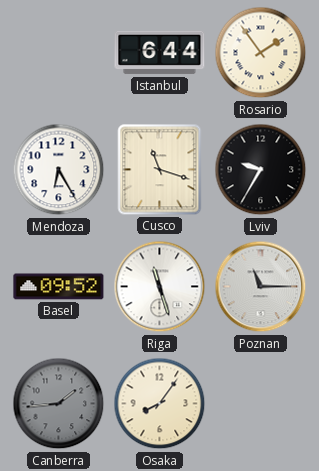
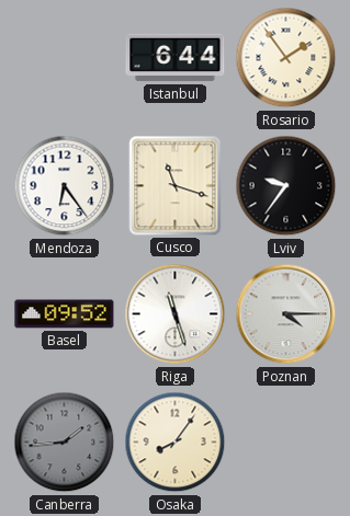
Mendoza: 6:25 -> 6:24
Lviv: 9:35 -> 9:36
Poznan: 11:15 -> 4:15
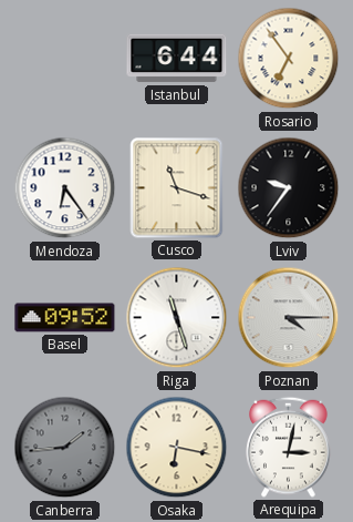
Rosario: 1:54 -> 6:54
Osaka: 8:06 -> 6:17
Arequipa: none -> 3:02
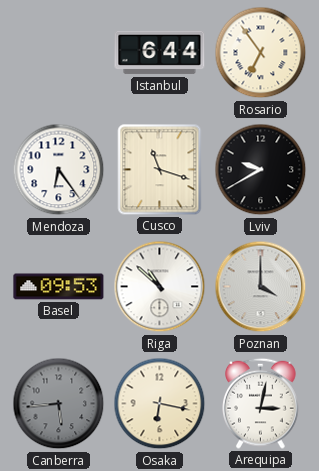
Lviv: 9:36 -> 9:40
Basel: 09:52 -> 09:53
Riga: 11:27 -> 10:52
Poznan: 4:15 -> 4:00
Canberra: 1:44 -> 5:44
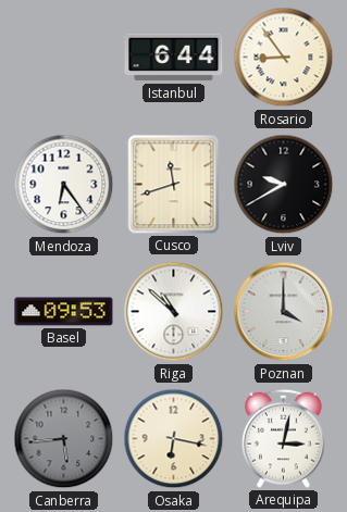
Rosario: 6:54 -> 8:54
Cusco: 11:18 -> 11:42
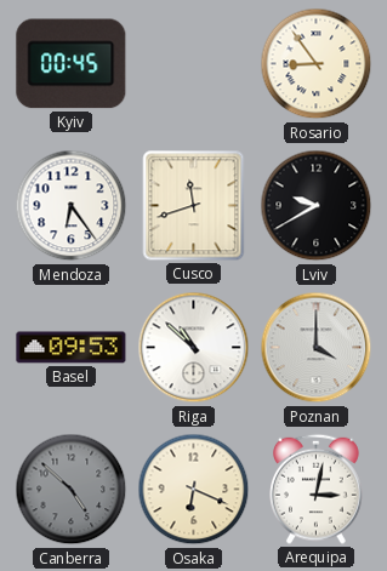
Kyiv: none -> 00:45
Istanbul: 6:44 -> none
Canberra: 5:44 -> 4:52
Osaka: 6:17 -> 6:19
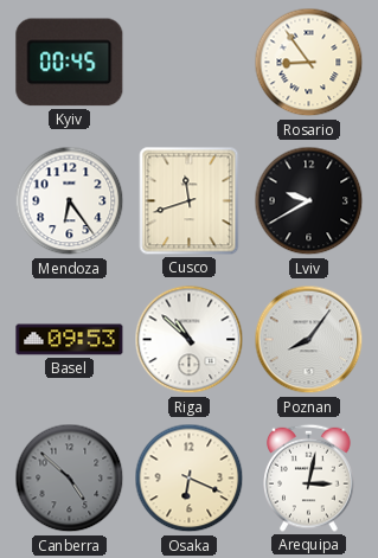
Poznan: 4:00 -> 8:06
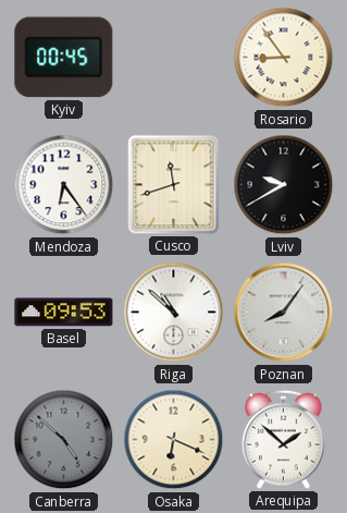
Arequipa: 3:02 -> 1:52
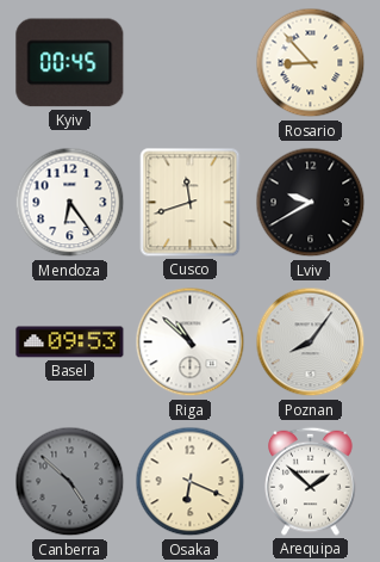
Rosario: 8:54 -> 8:53
